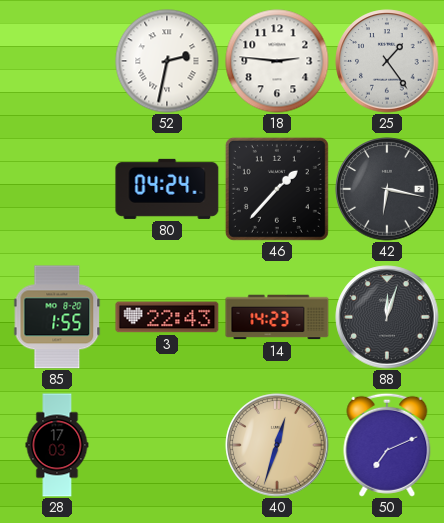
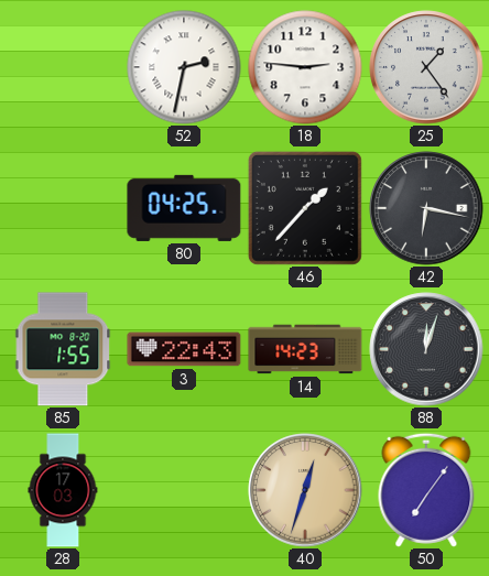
80: 04:24 -> 04:25
50: 7:11 -> 7:06
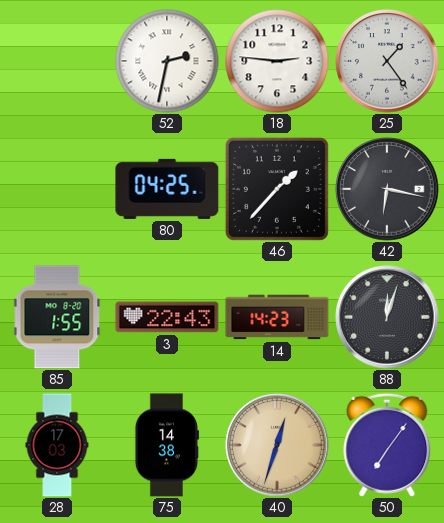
75: none -> 14:38
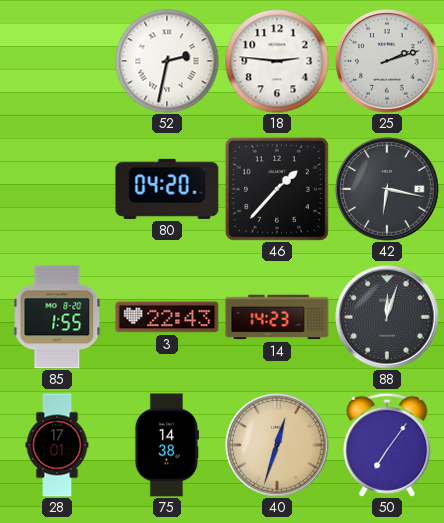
25: 1:24 -> 2:12
80: 04:25 -> 04:20
28: 17:03 -> 17:01
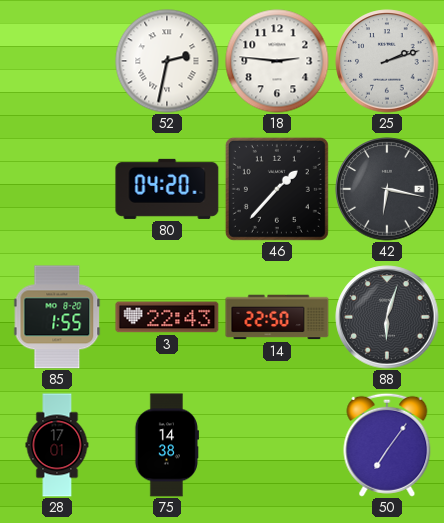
14: 14:23 -> 22:50
88: 12:03 -> 6:03
40: 12:33 -> none
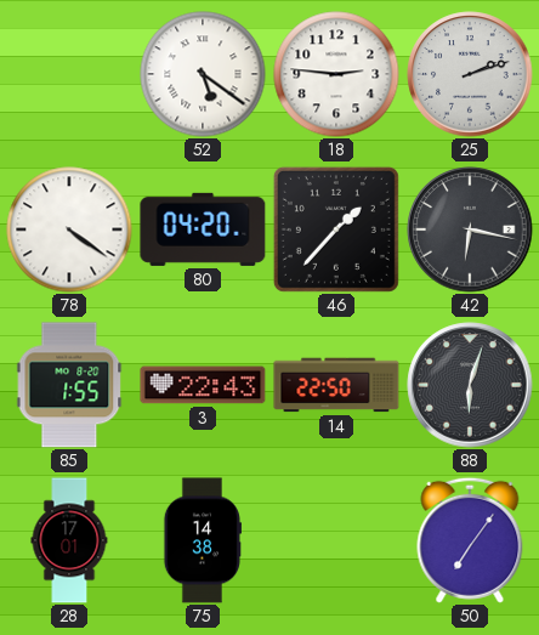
52: 2:32 -> 5:21
78: none -> 4:21
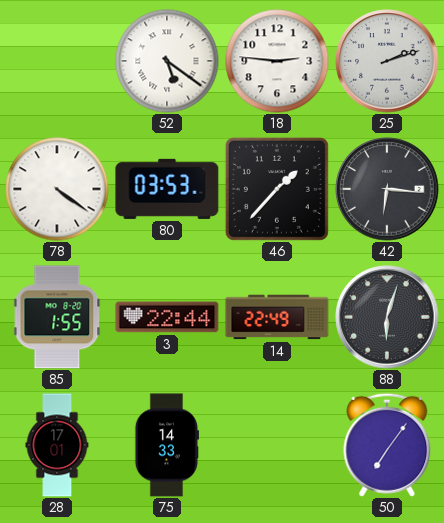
80: 04:20 -> 03:53
42: 6:17 -> 6:16
3: 22:43 -> 22:44
14: 22:50 -> 22:49
75: 14:38 -> 14:33
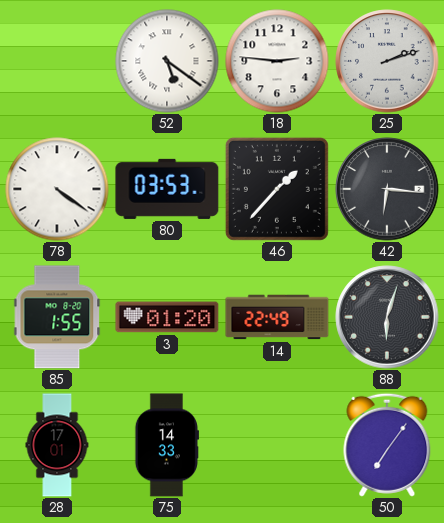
3: 22:44 -> 01:20
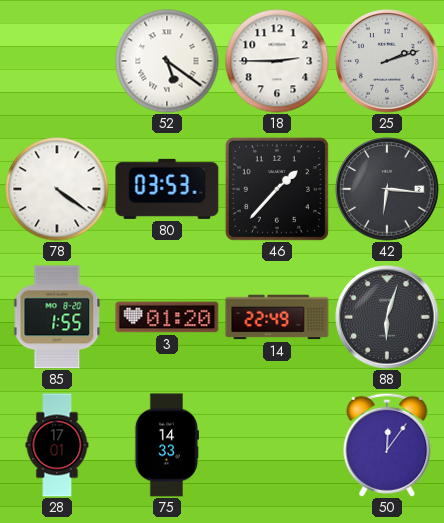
18: 2:46 -> 2:45
50: 7:06 -> 12:06
